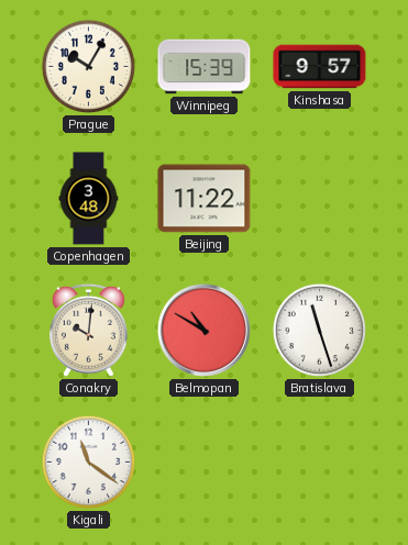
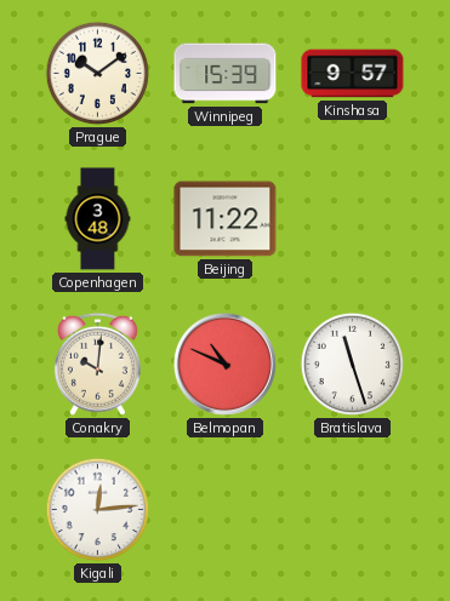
Prague: 10:05 -> 10:09
Belmopan: 10:50 -> 10:49
Kigali: 11:21 -> 12:14
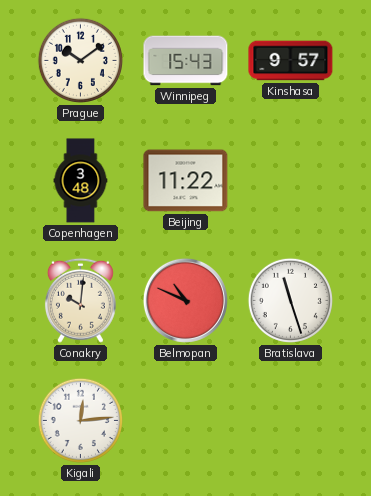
Winnipeg: 15:39 -> 15:43
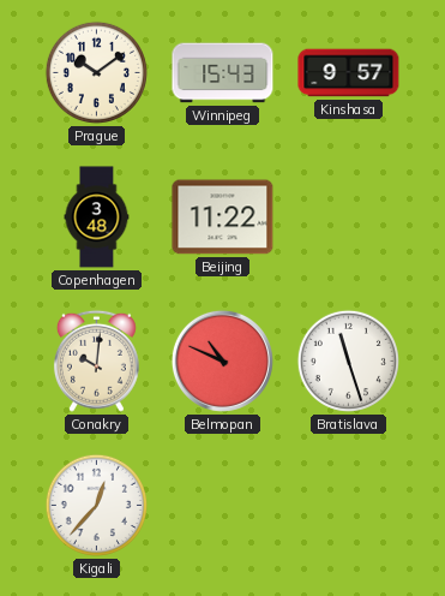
Kigali: 12:14 -> 12:37
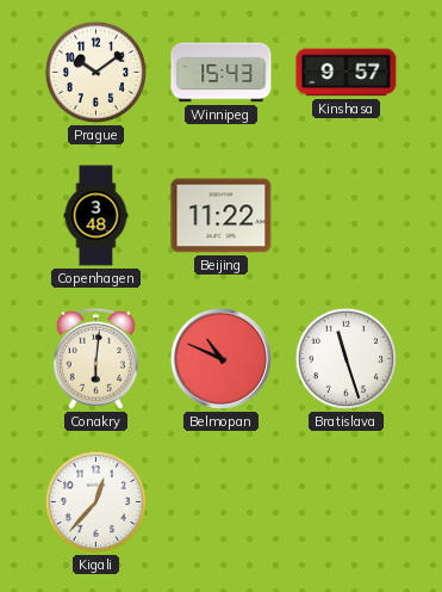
Conakry: 10:01 -> 6:01
